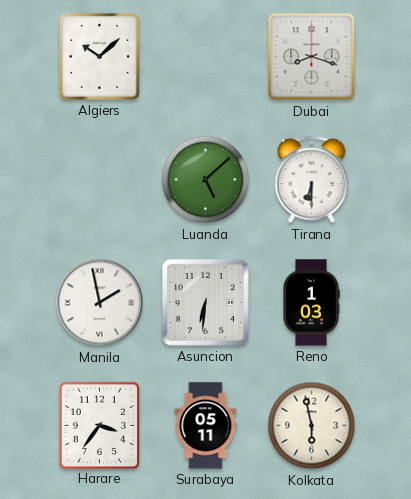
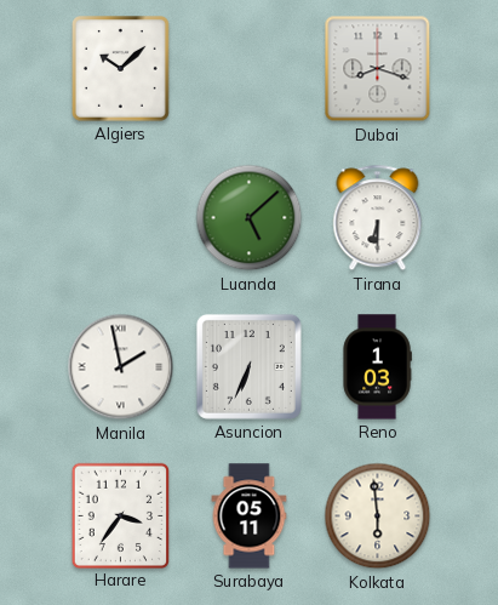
Asuncion: 6:31 -> 6:34
Kolkata: 5:58 -> 5:59
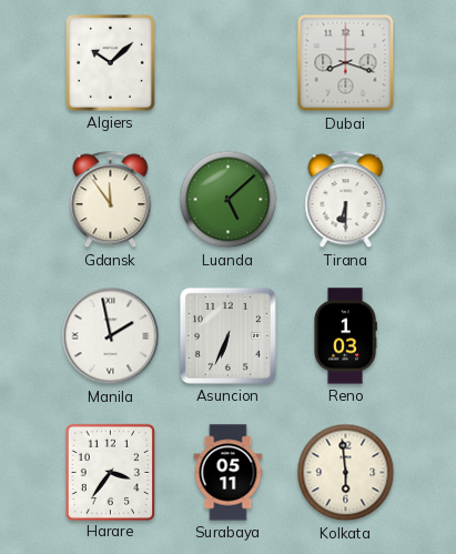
Gdansk: none -> 11:54
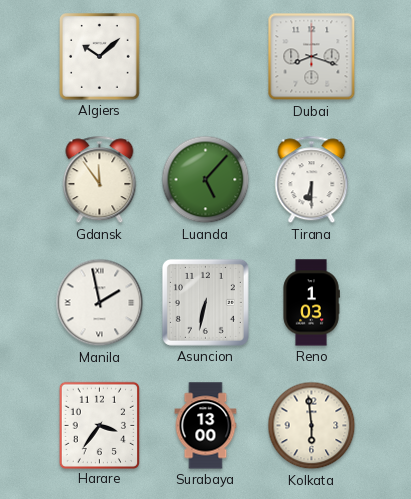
Luanda: 5:08 -> 5:07
Asuncion: 6:34 -> 6:32
Surabaya: 05:11 -> 13:00
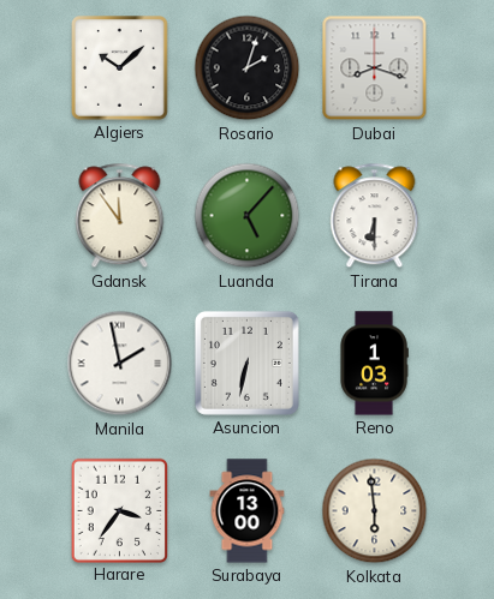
Rosario: none -> 2:03
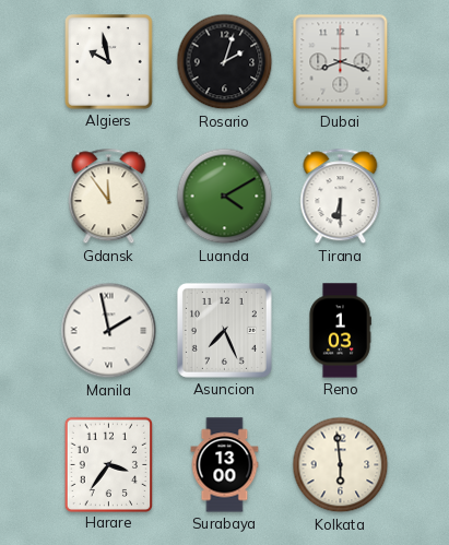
Algiers: 10:08 -> 9:58
Luanda: 5:07 -> 4:10
Asuncion: 6:32 -> 7:26
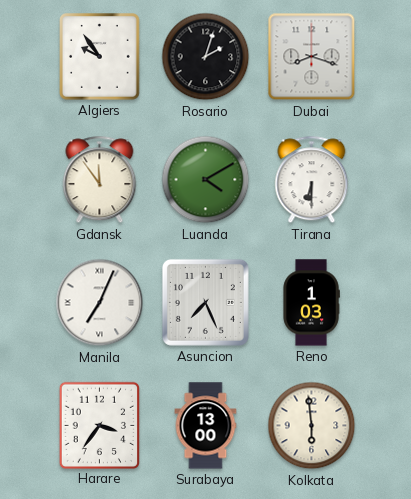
Algiers: 9:58 -> 9:54
Manila: 1:58 -> 7:04
